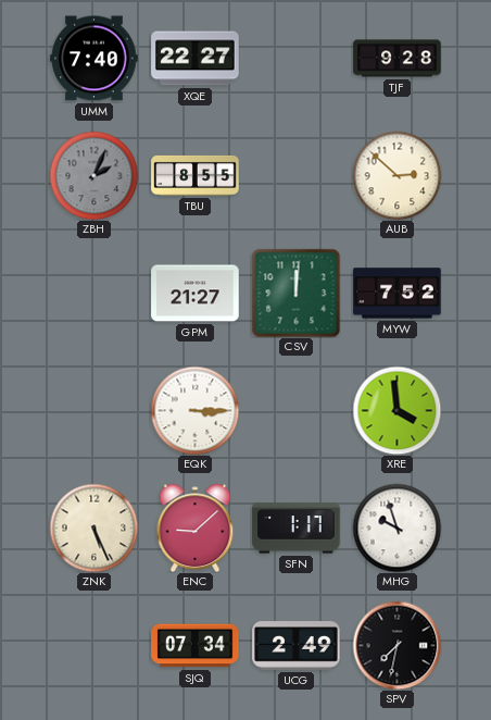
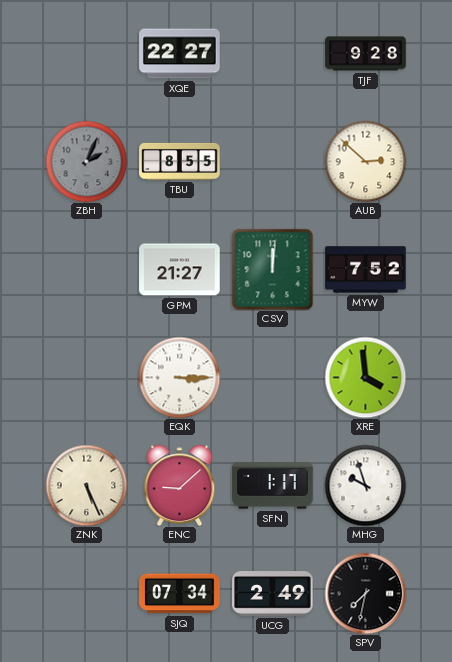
UMM: 7:40 -> none
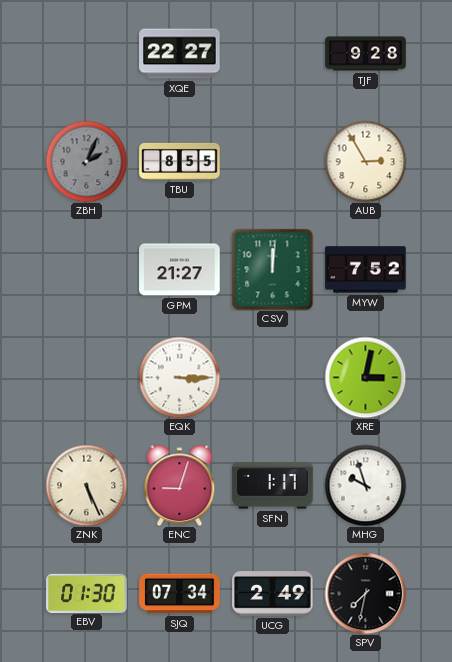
AUB: 2:52 -> 2:55
XRE: 3:59 -> 3:02
ENC: 9:08 -> 9:03
EBV: none -> 01:30
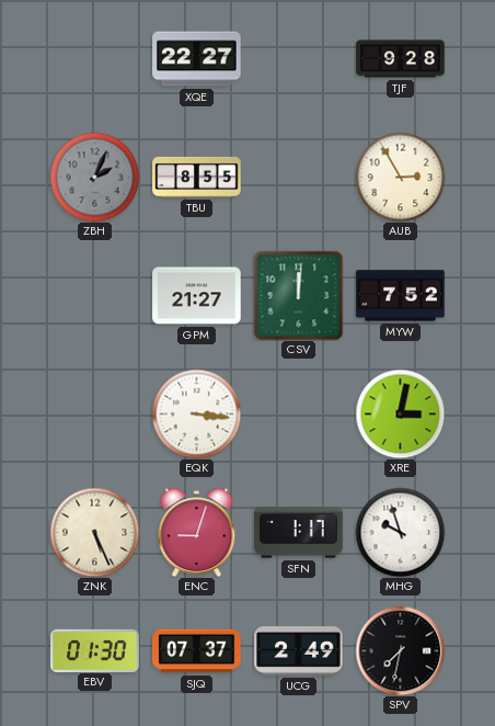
EQK: 3:15 -> 3:16
SJQ: 07:34 -> 07:37
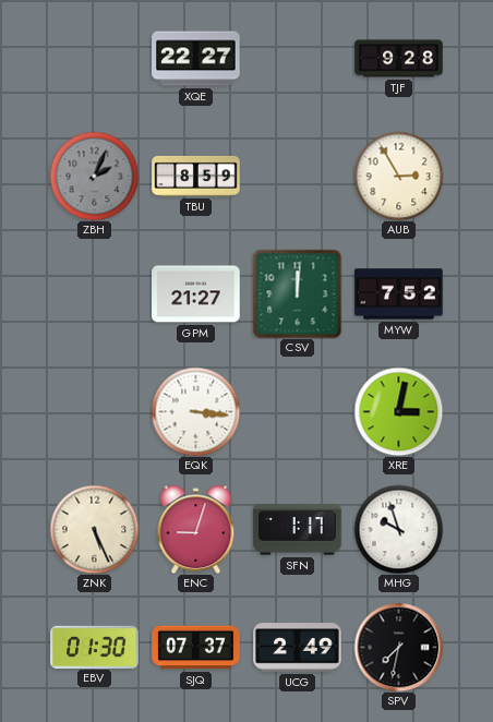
TBU: 8:55 -> 8:59
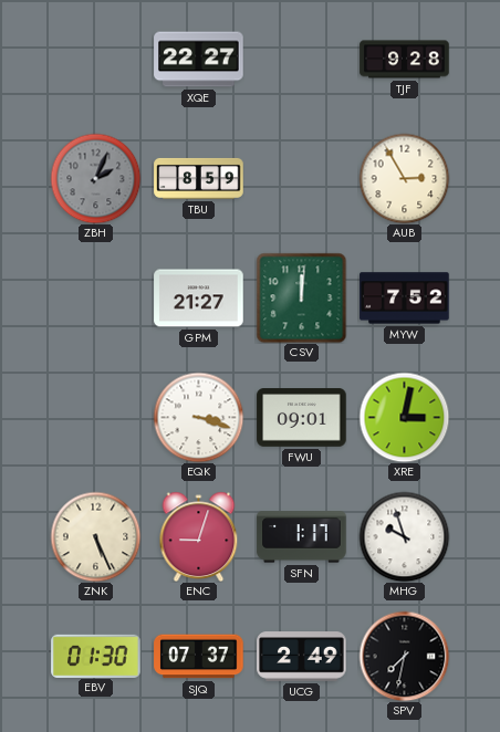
EQK: 3:16 -> 3:18
FWU: none -> 09:01
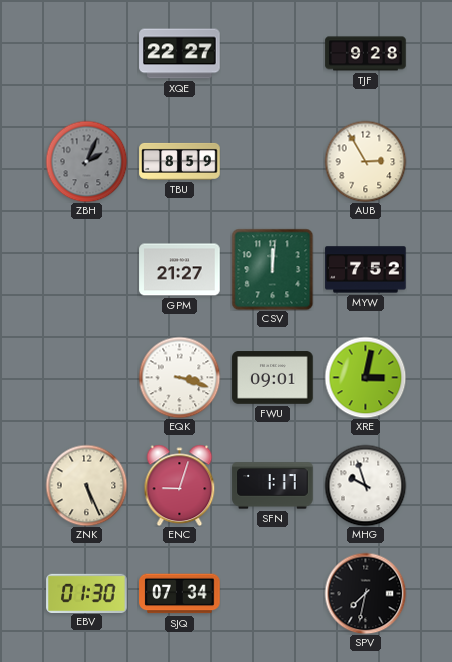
SJQ: 07:37 -> 07:34
UCG: 2:49 -> none
